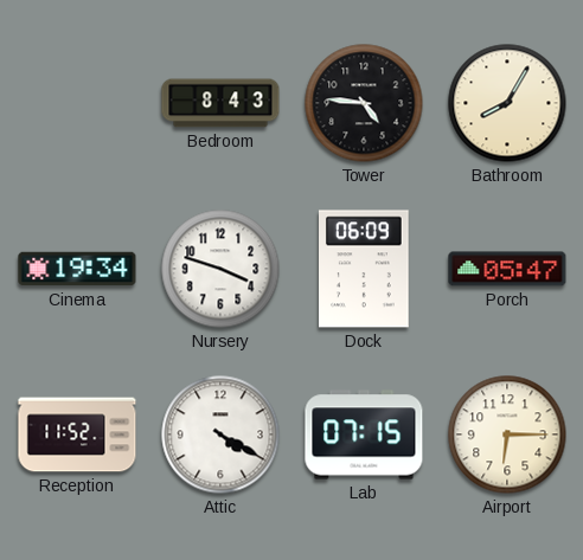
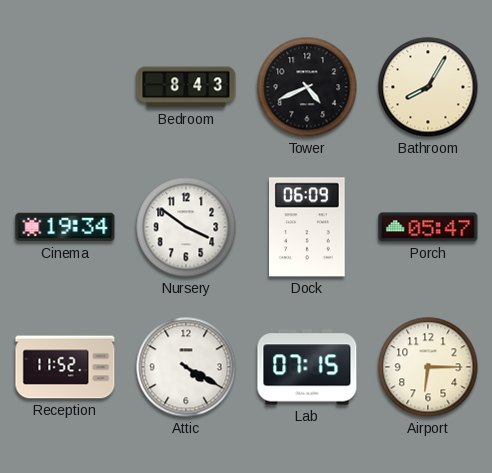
Tower: 4:46 -> 4:41
Nursery: 3:48 -> 3:51
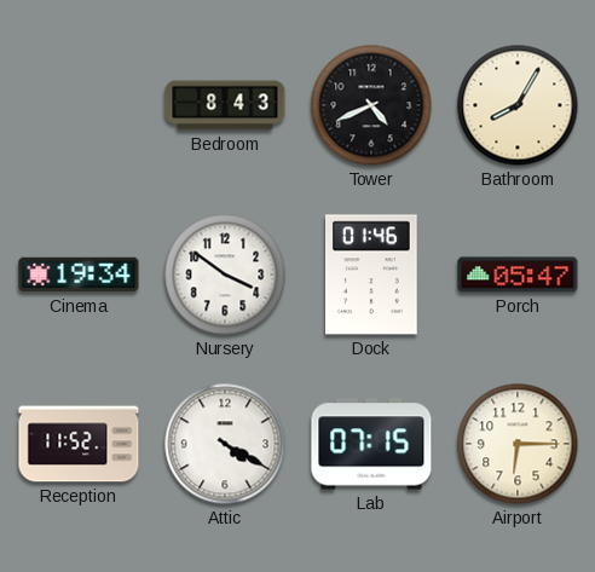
Dock: 06:09 -> 01:46
